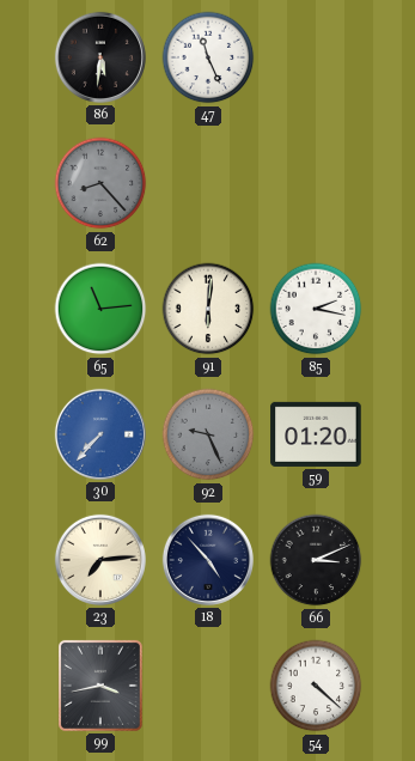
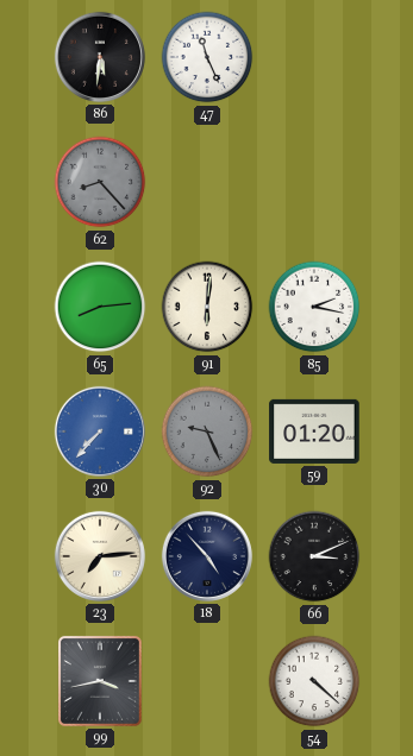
65: 11:14 -> 8:14
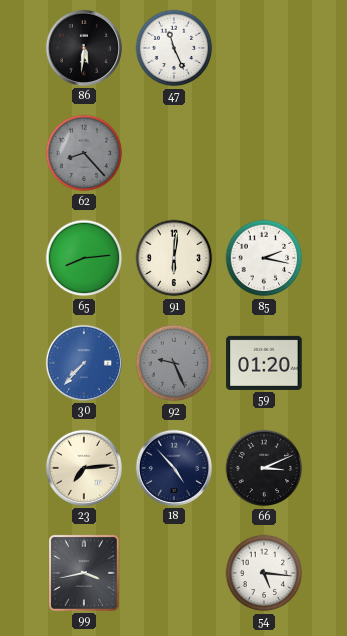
54: 4:22 -> 5:16
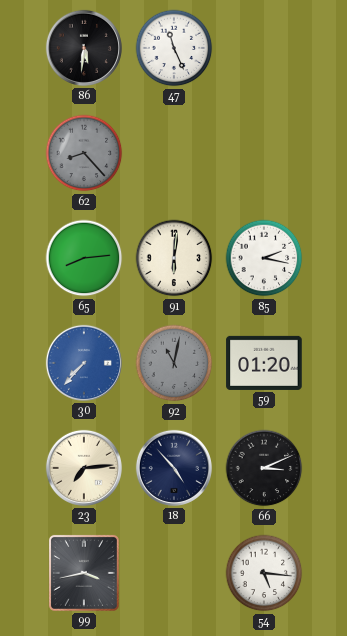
92: 9:26 -> 11:02
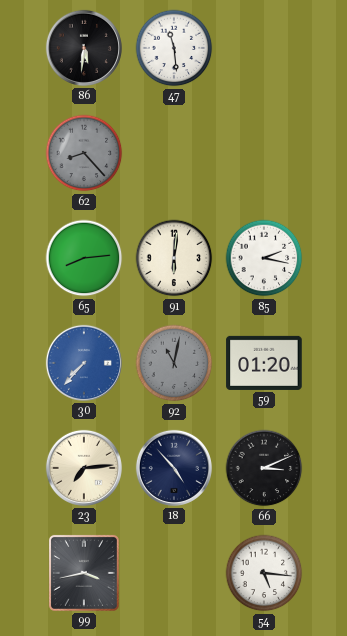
47: 11:26 -> 11:29
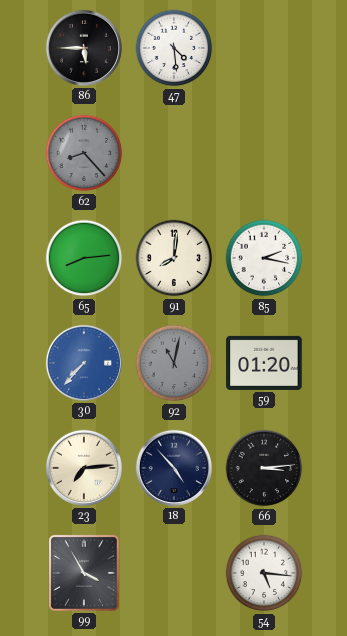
86: 5:31 -> 5:45
47: 11:29 -> 4:29
91: 6:01 -> 8:01
66: 3:11 -> 3:14
99: 3:43 -> 3:55
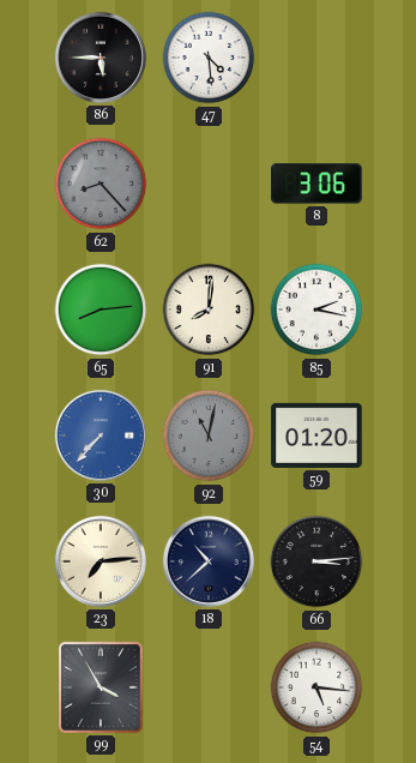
8: none -> 3:06
18: 4:53 -> 10:38
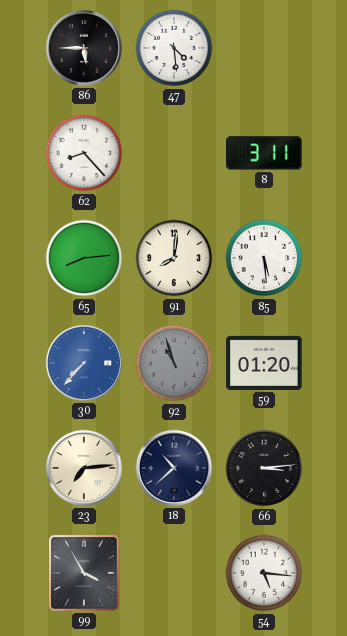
62 dial: grey -> white
8: 3:06 -> 3:11
85: 2:17 -> 5:29
92: 11:02 -> 10:57
